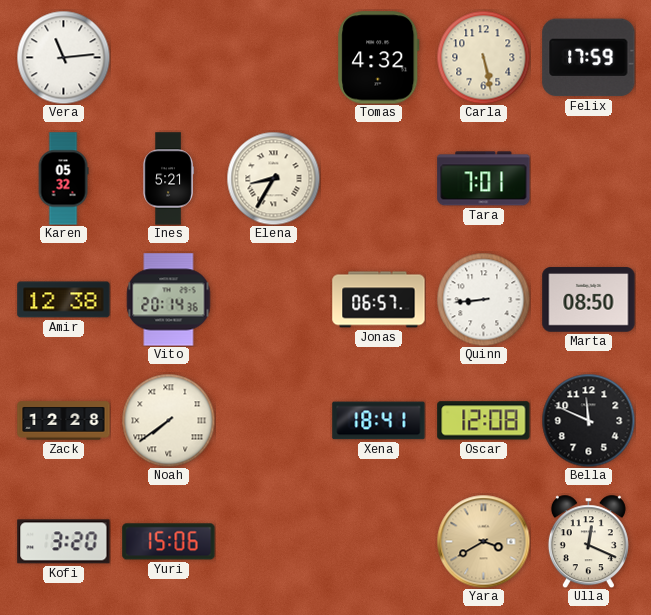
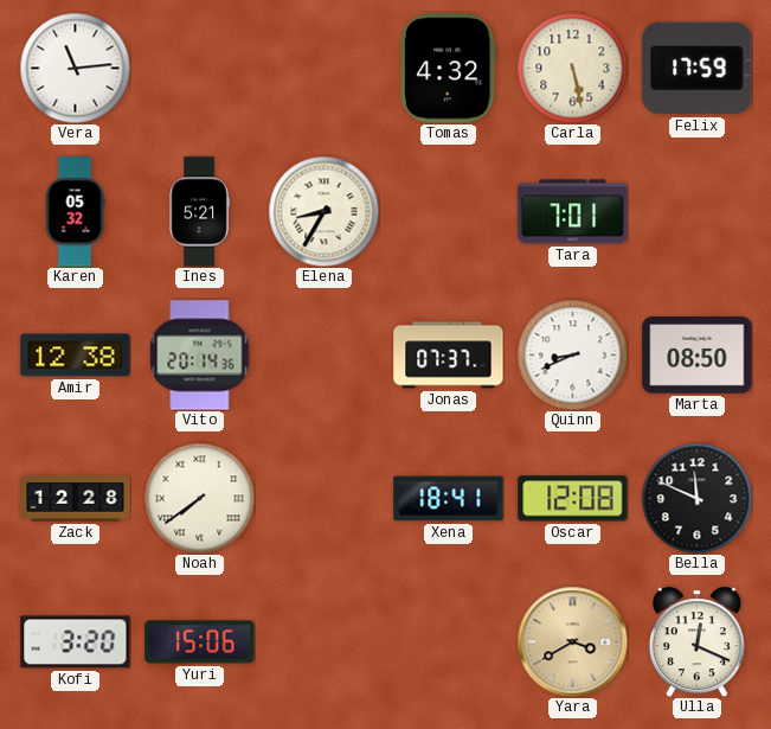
Jonas: 06:57 -> 07:37
Quinn: 8:44 -> 8:41
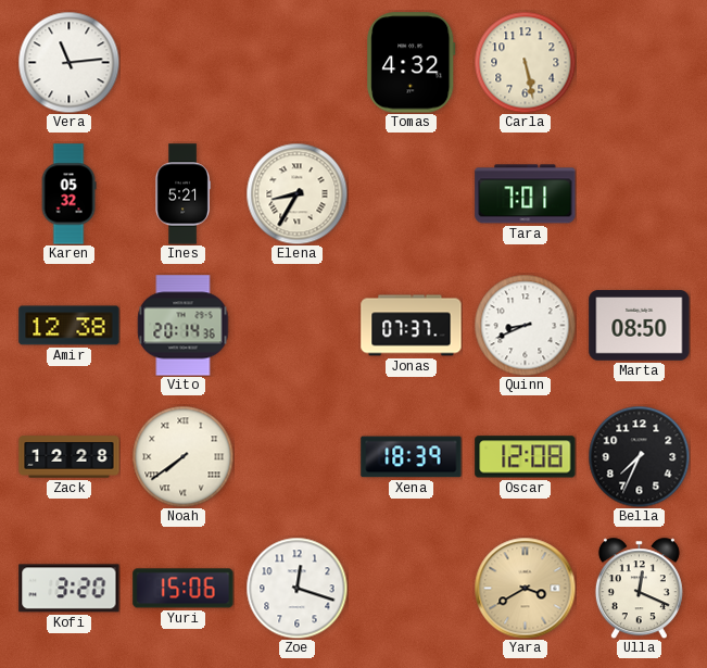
Felix: 17:59 -> none
Xena: 18:41 -> 18:39
Bella: 11:49 -> 7:34
Zoe: none -> 12:18
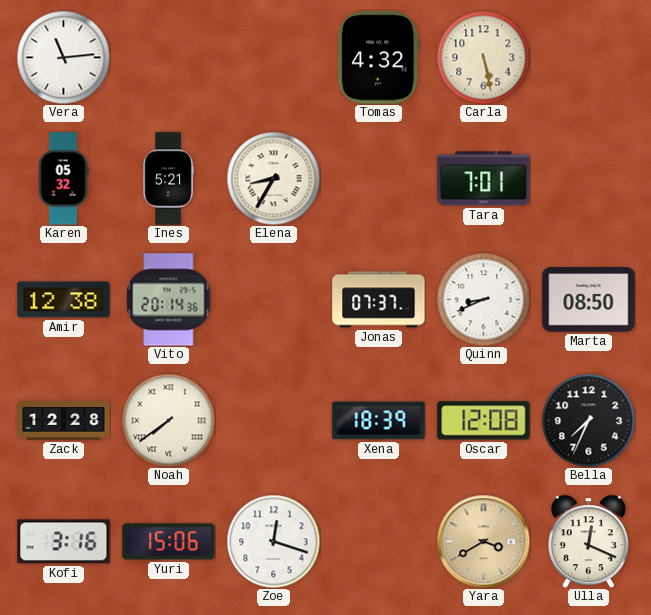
Kofi: 3:20 -> 3:16
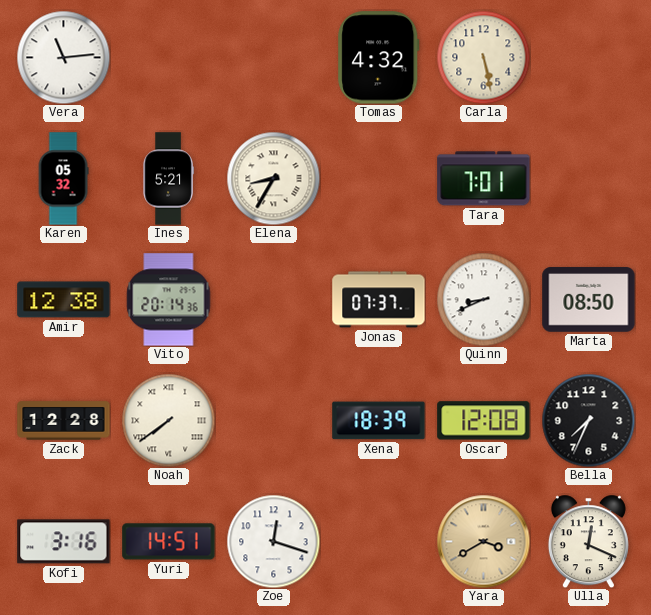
Yuri: 15:06 -> 14:51
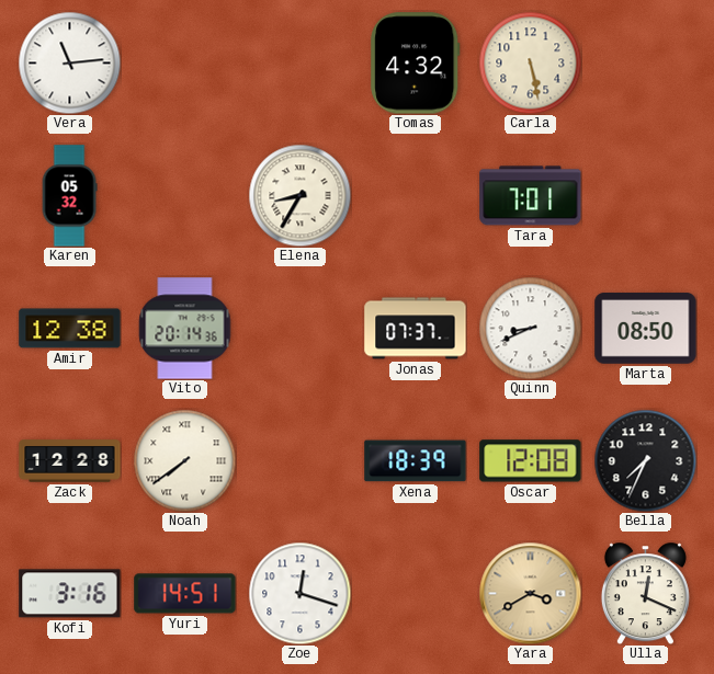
Ines: 5:21 -> none
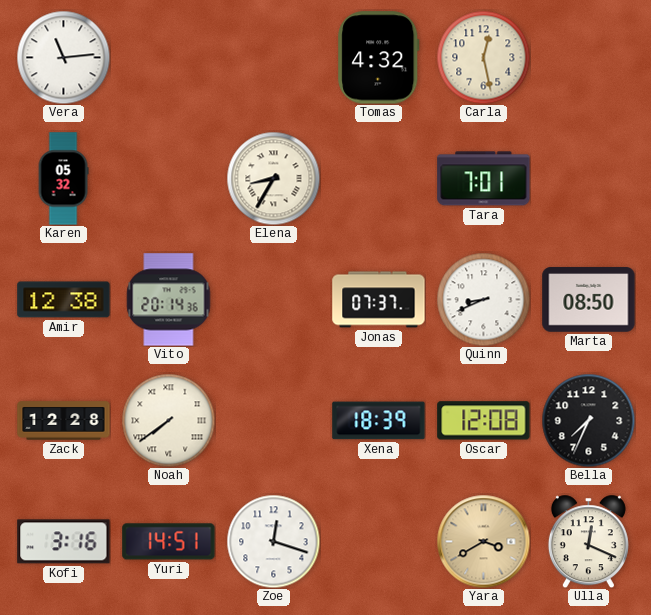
Carla: 5:28 -> 12:28
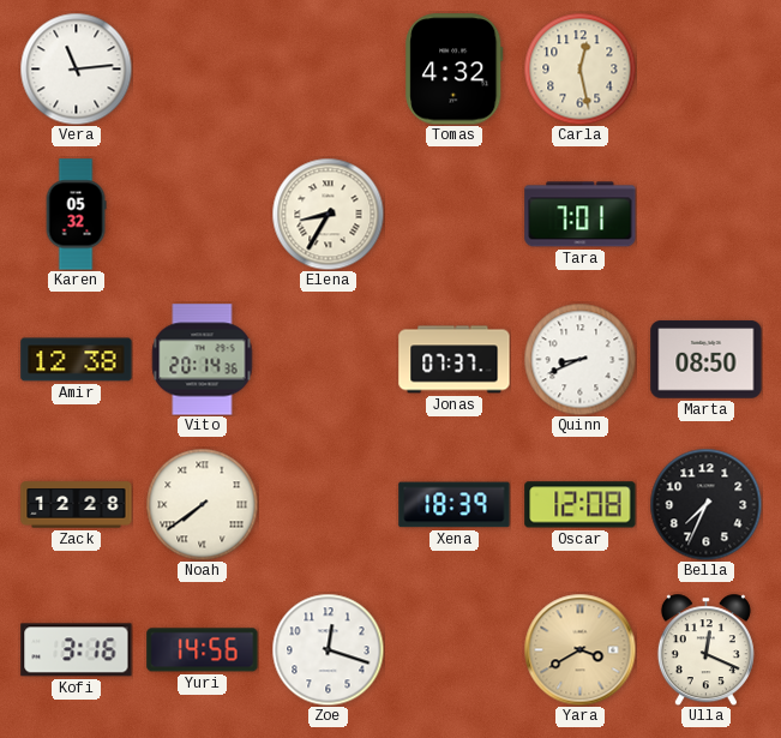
Yuri: 14:51 -> 14:56
